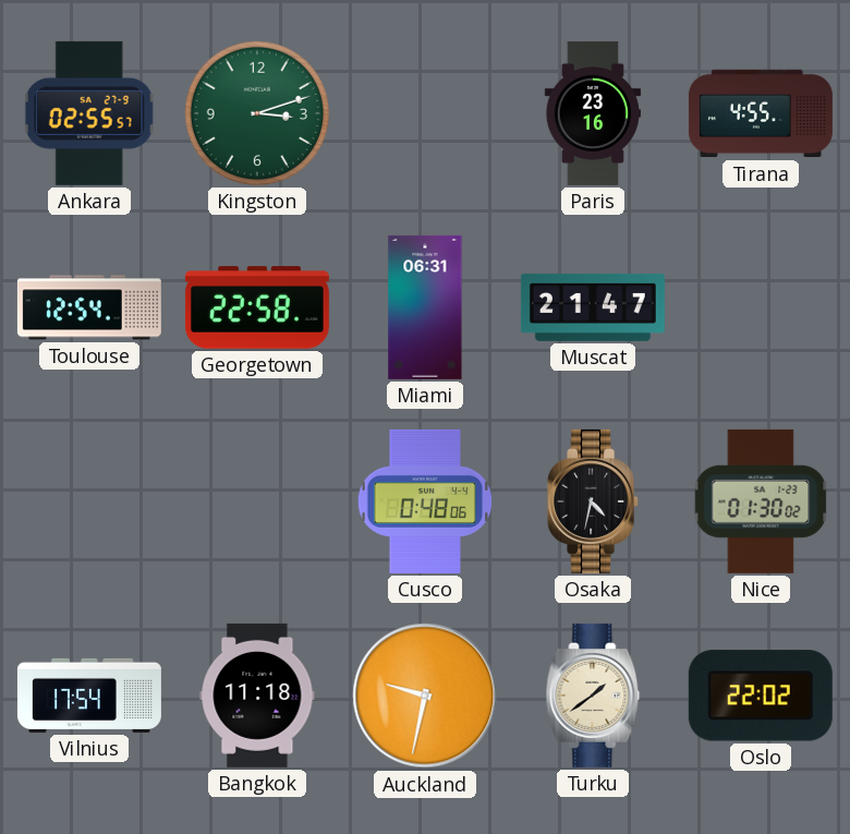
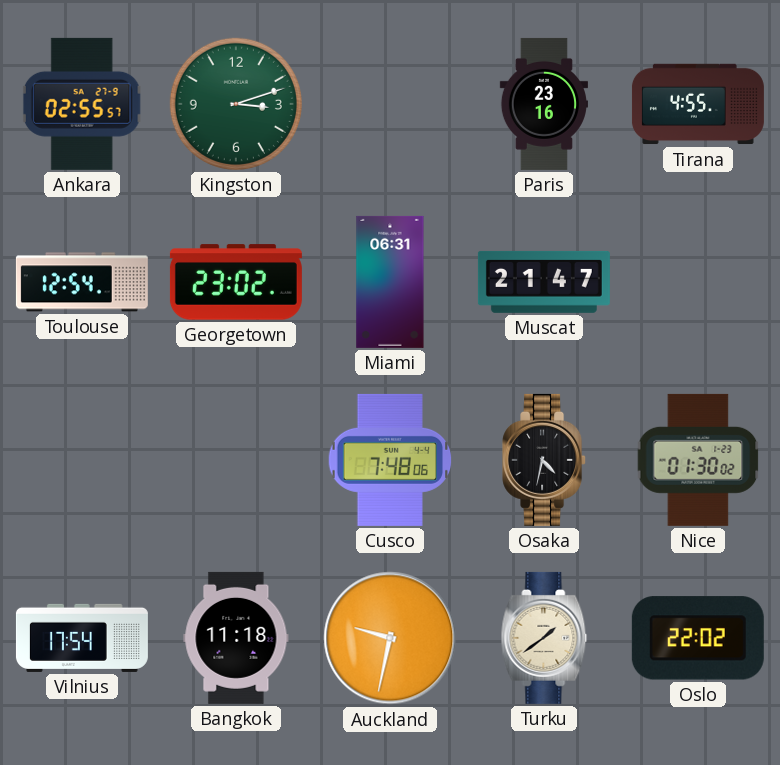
Georgetown: 22:58 -> 23:02
Cusco: 0:48 -> 7:48
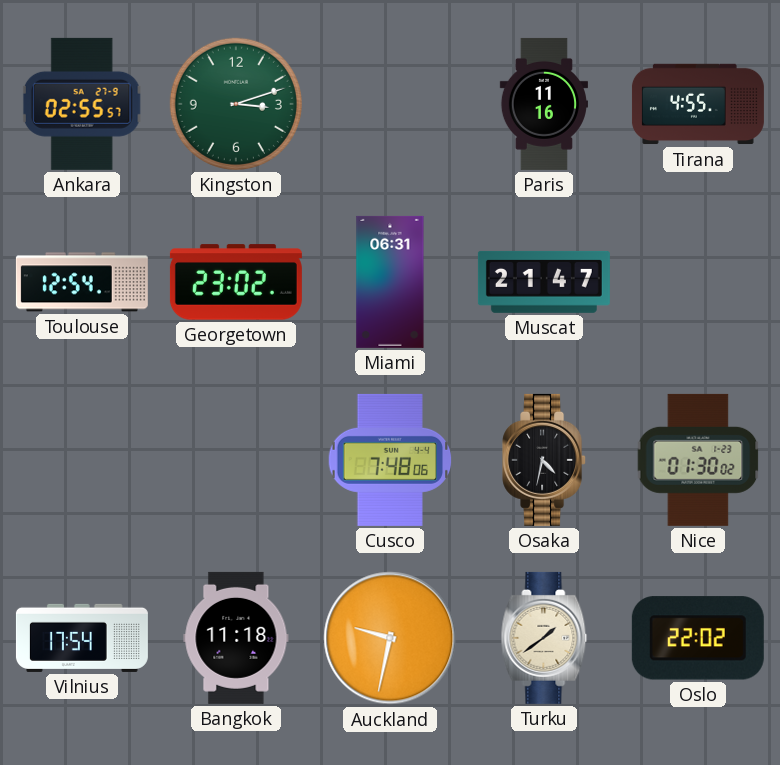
Paris: 23:16 -> 11:16
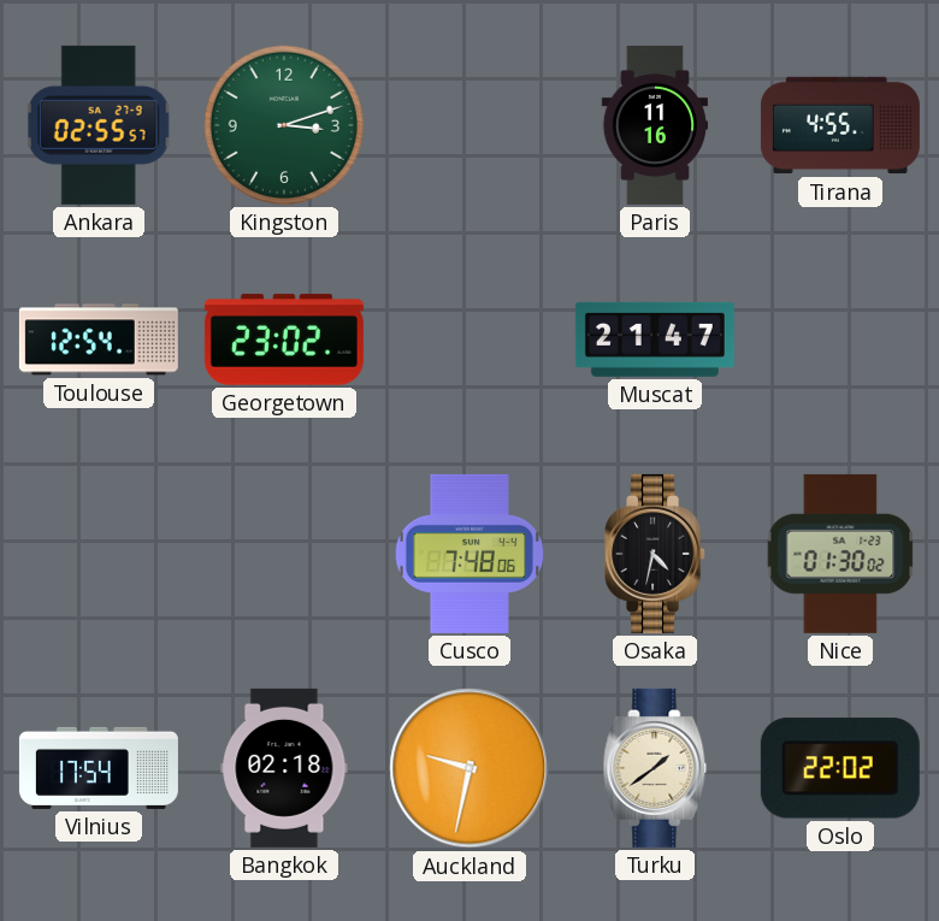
Miami: 06:31 -> none
Bangkok: 11:18 -> 02:18
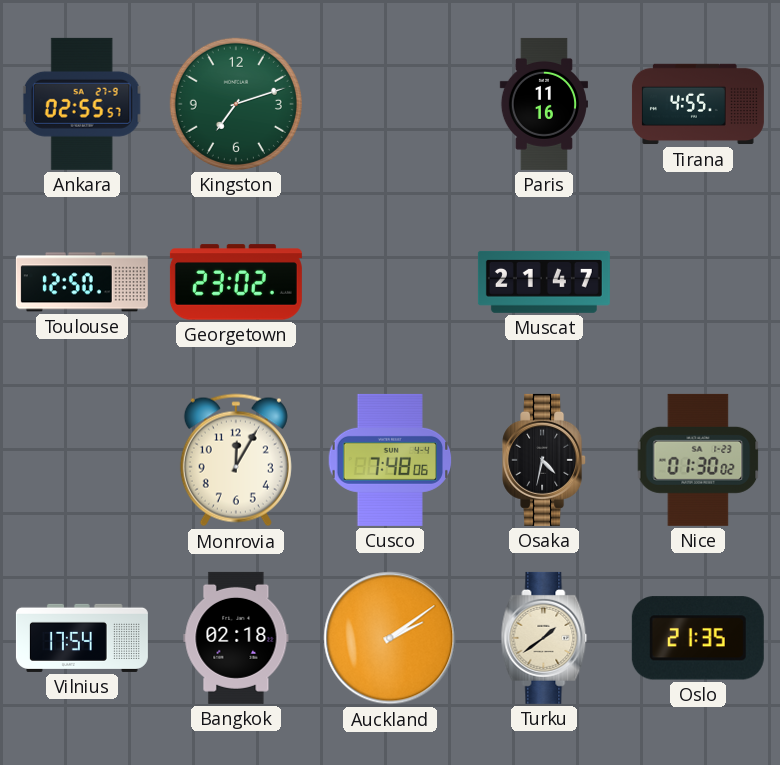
Kingston: 3:12 -> 7:12
Toulouse: 12:54 -> 12:50
Monrovia: none -> 12:05
Auckland: 9:32 -> 2:09
Oslo: 22:02 -> 21:35
